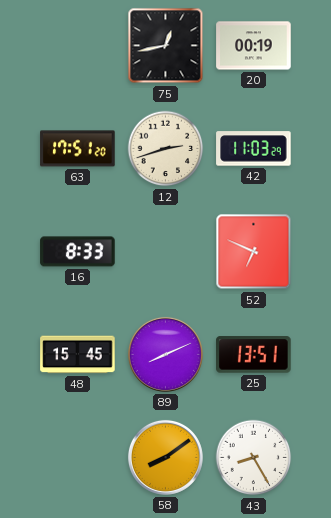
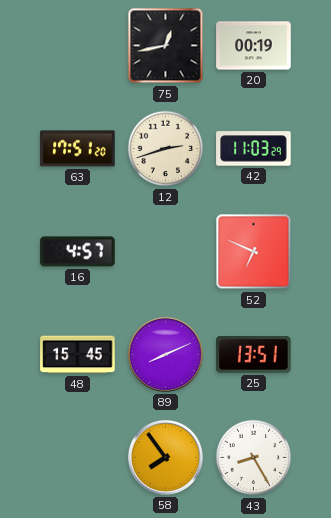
16: 8:33 -> 4:57
58: 8:09 -> 7:54
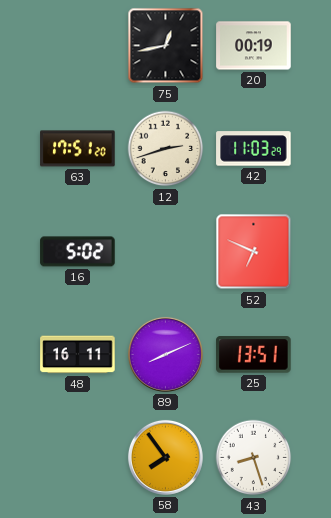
16: 4:57 -> 5:02
48: 15:45 -> 16:11
43: 8:25 -> 8:27
